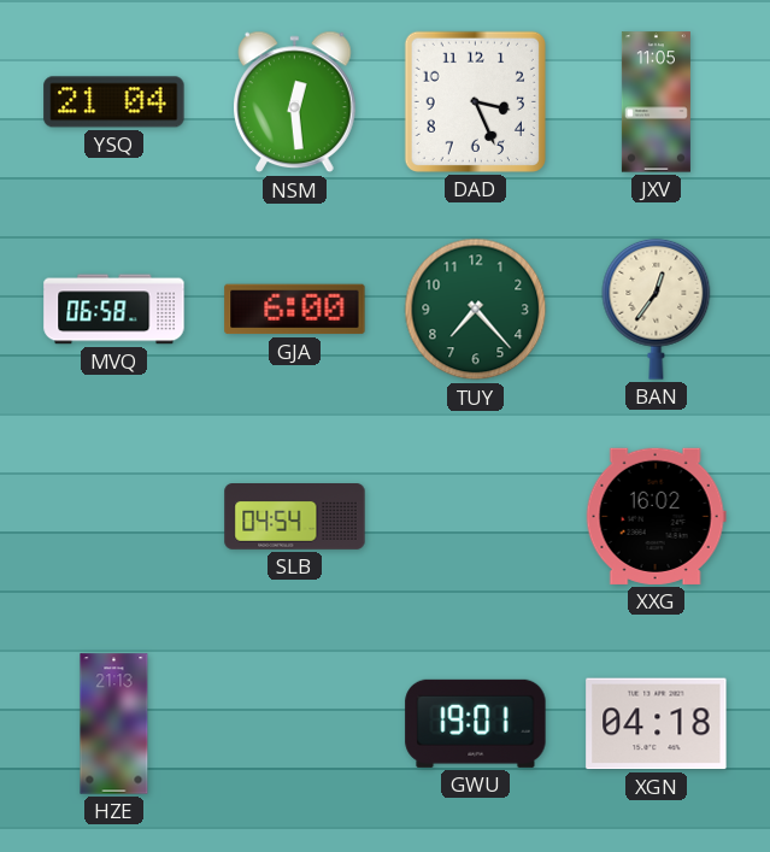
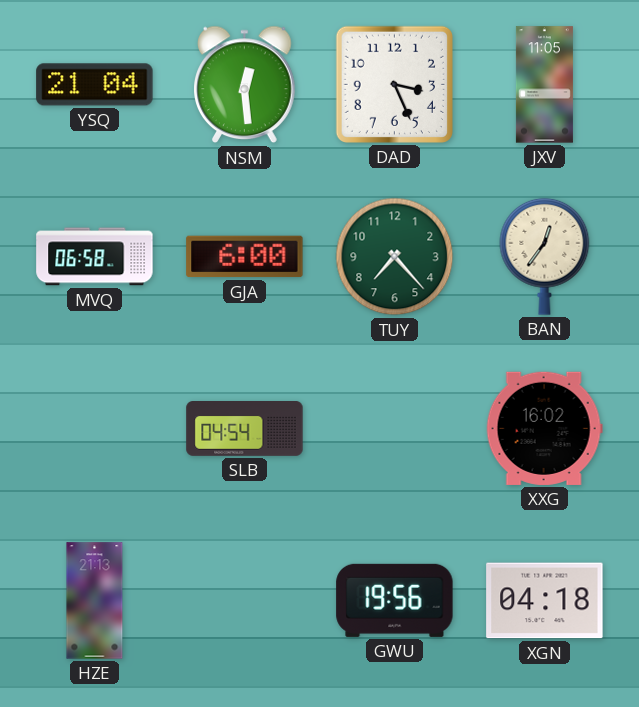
GWU: 19:01 -> 19:56
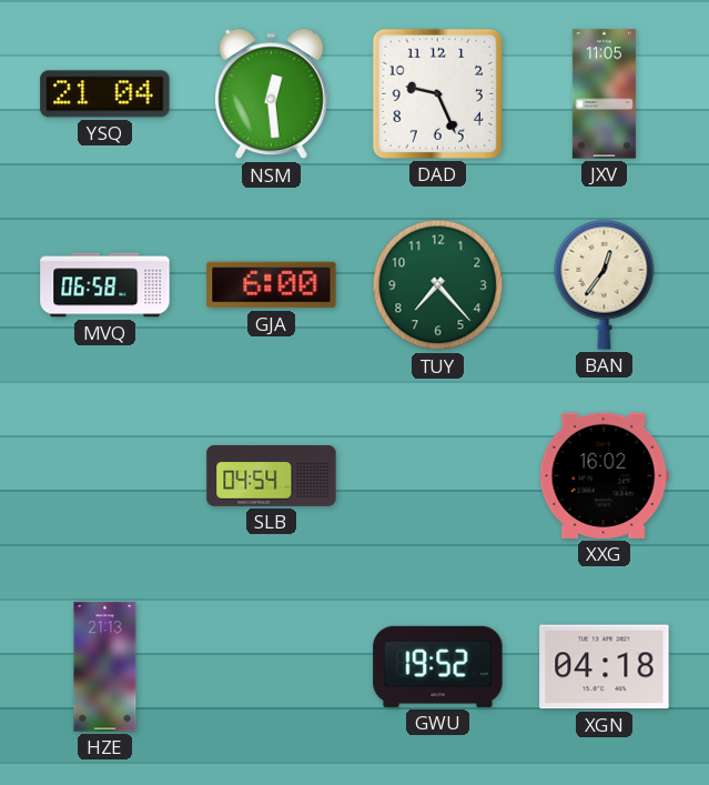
DAD: 3:26 -> 9:26
GWU: 19:56 -> 19:52
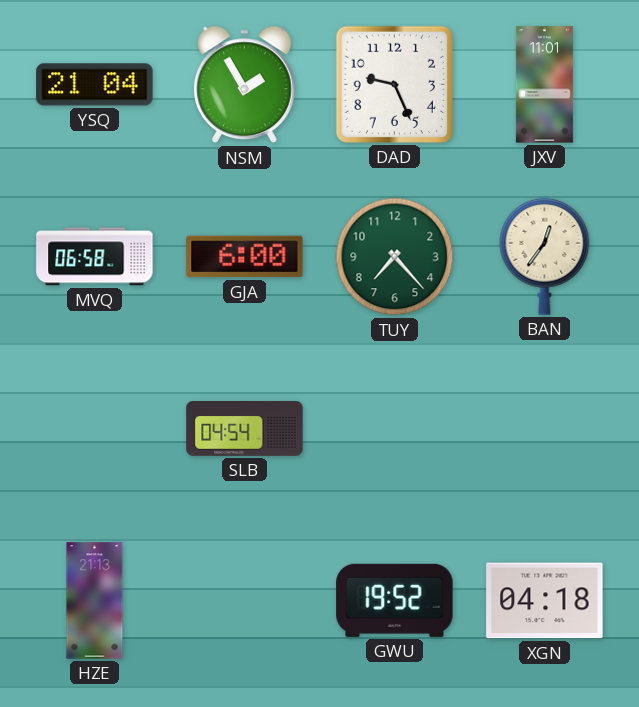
NSM: 12:29 -> 1:55
JXV: 11:05 -> 11:01
XXG: 16:02 -> none
